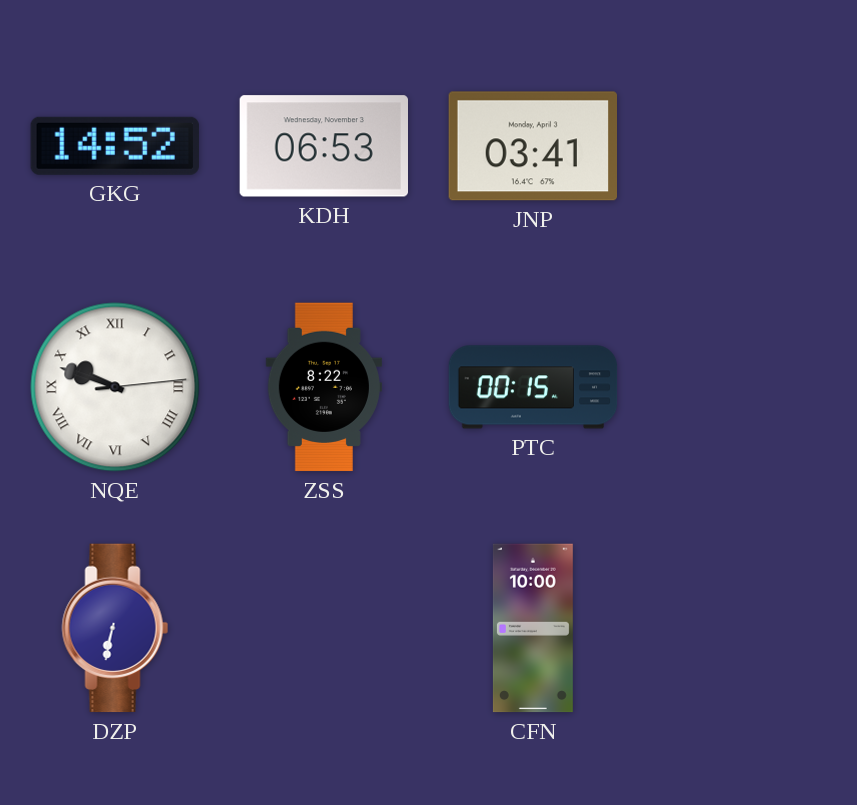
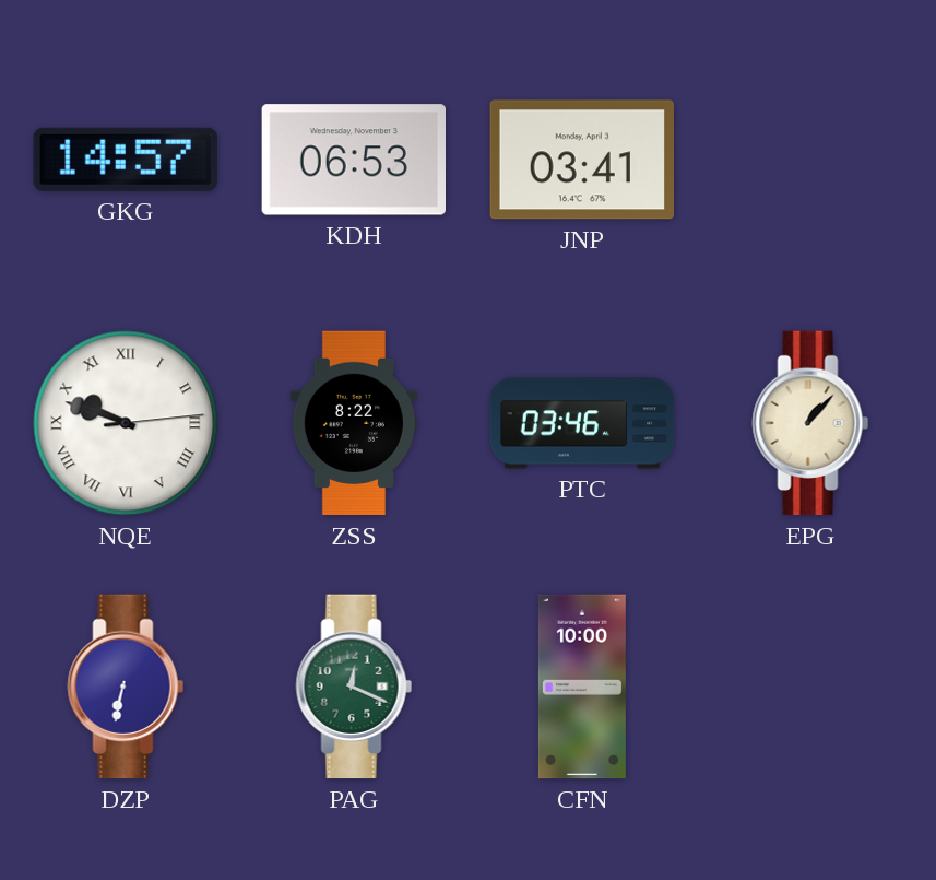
GKG: 14:52 -> 14:57
PTC: 00:15 -> 03:46
EPG: none -> 1:07
PAG: none -> 12:19
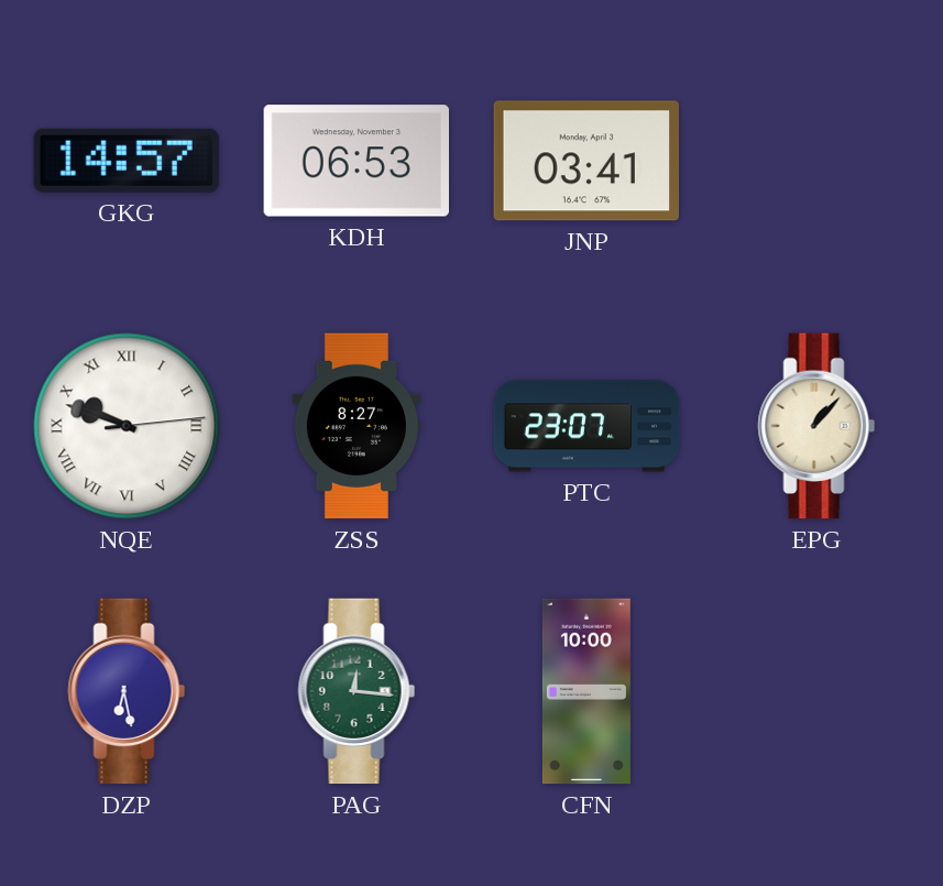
ZSS: 8:22 -> 8:27
PTC: 03:46 -> 23:07
DZP: 6:32 -> 6:28
PAG: 12:19 -> 12:16
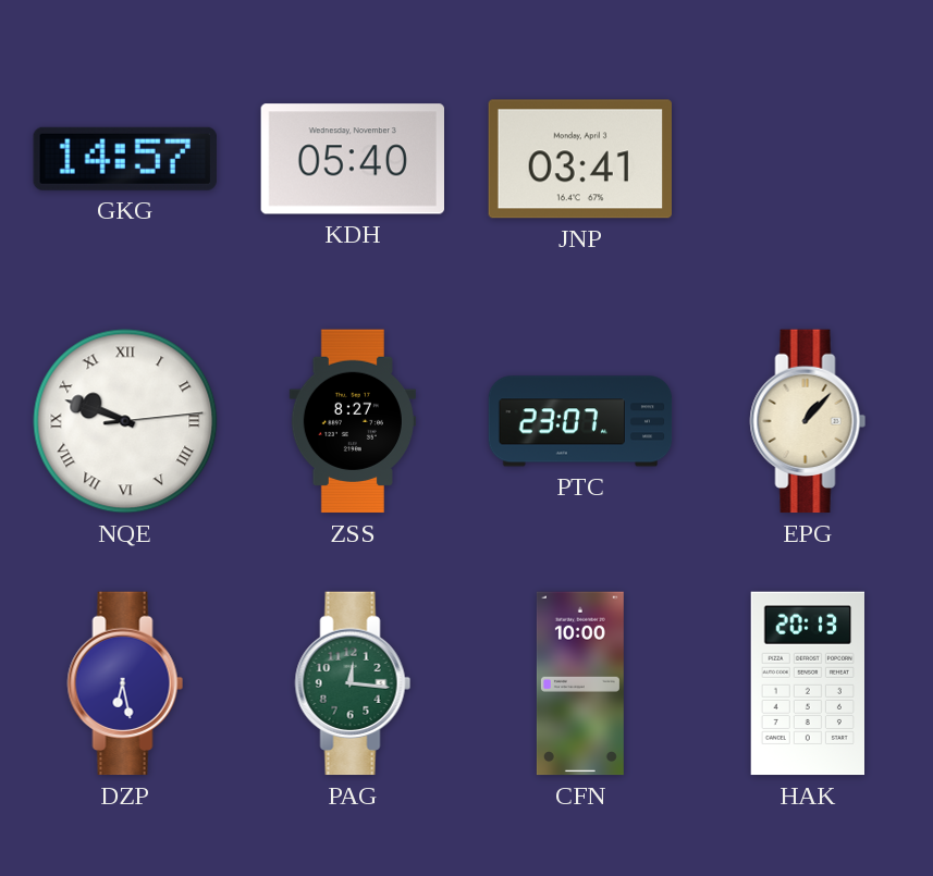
KDH: 06:53 -> 05:40
HAK: none -> 20:13
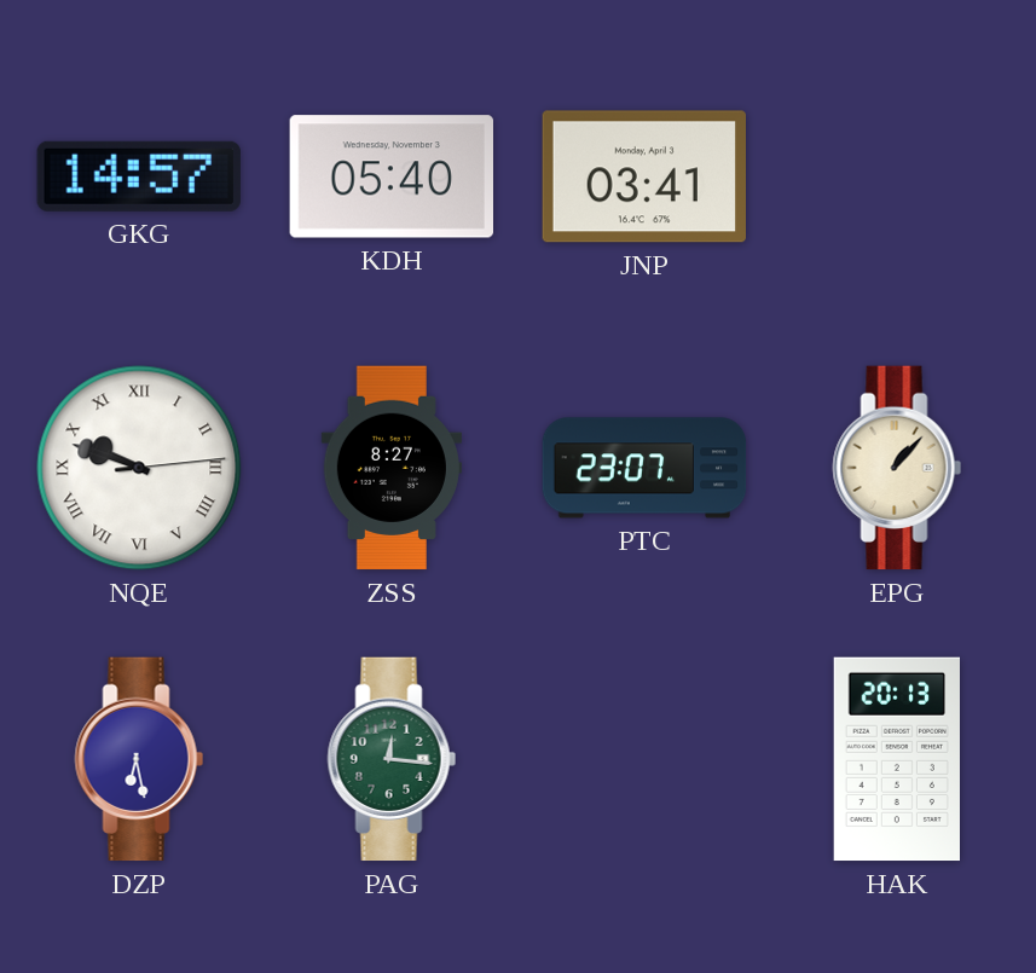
CFN: 10:00 -> none
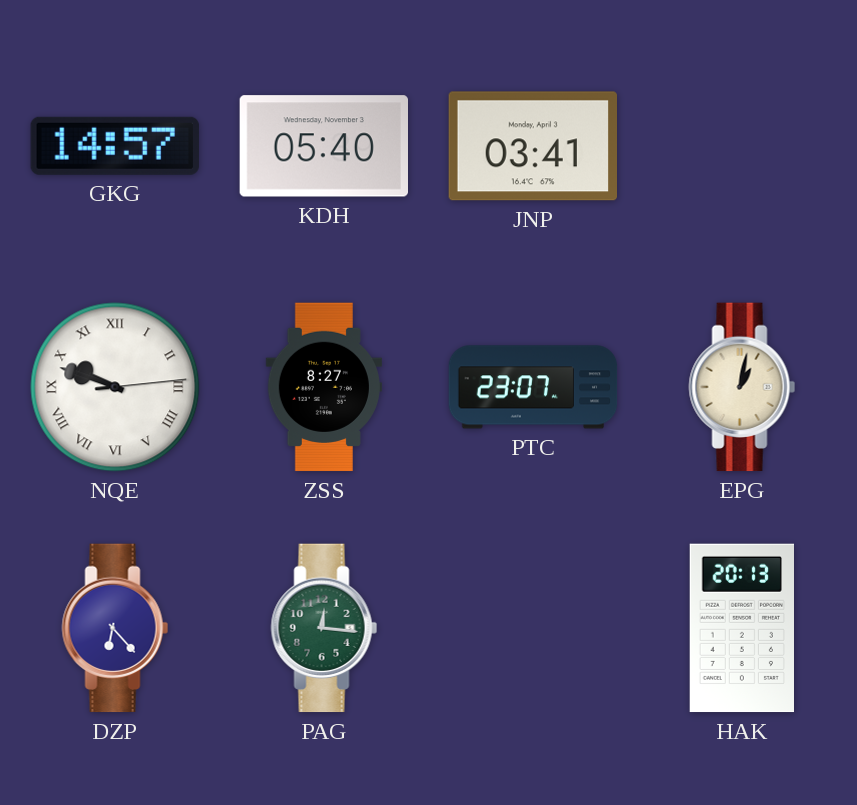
EPG: 1:07 -> 1:02
DZP: 6:28 -> 6:23
